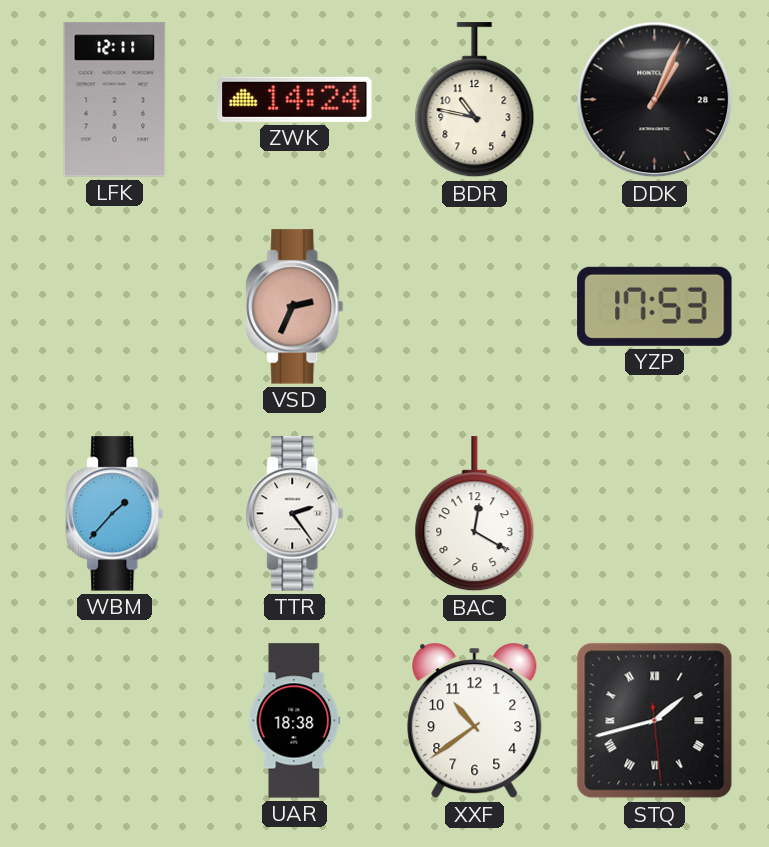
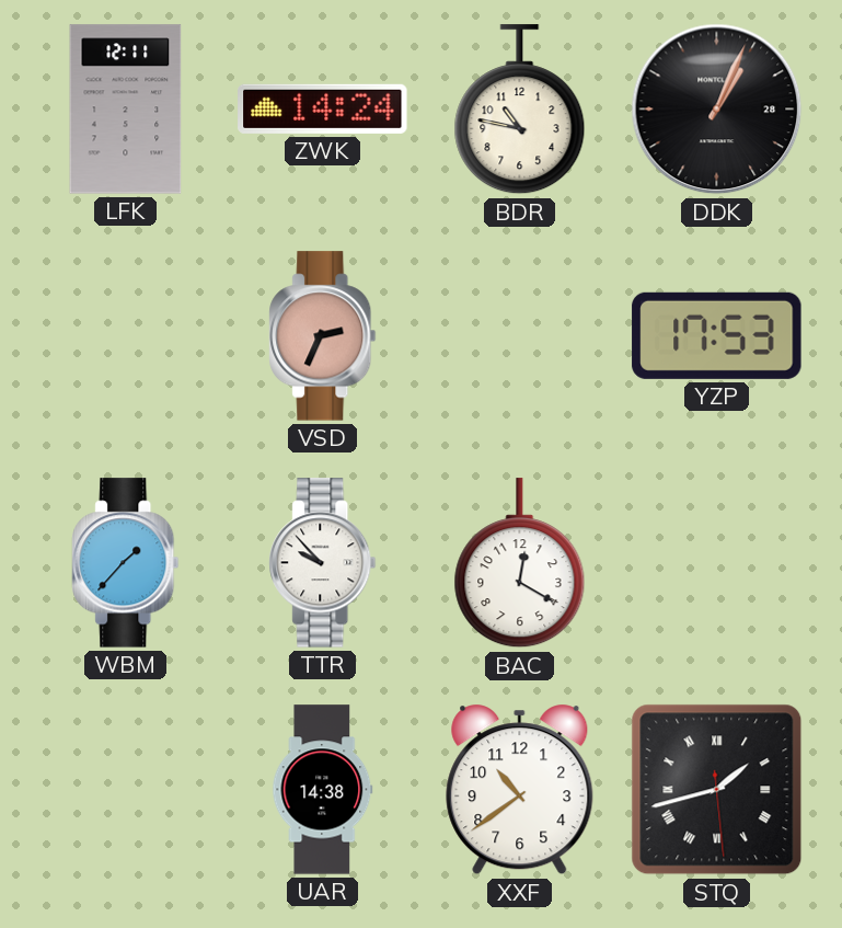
TTR: 2:24 -> 9:53
UAR: 18:38 -> 14:38
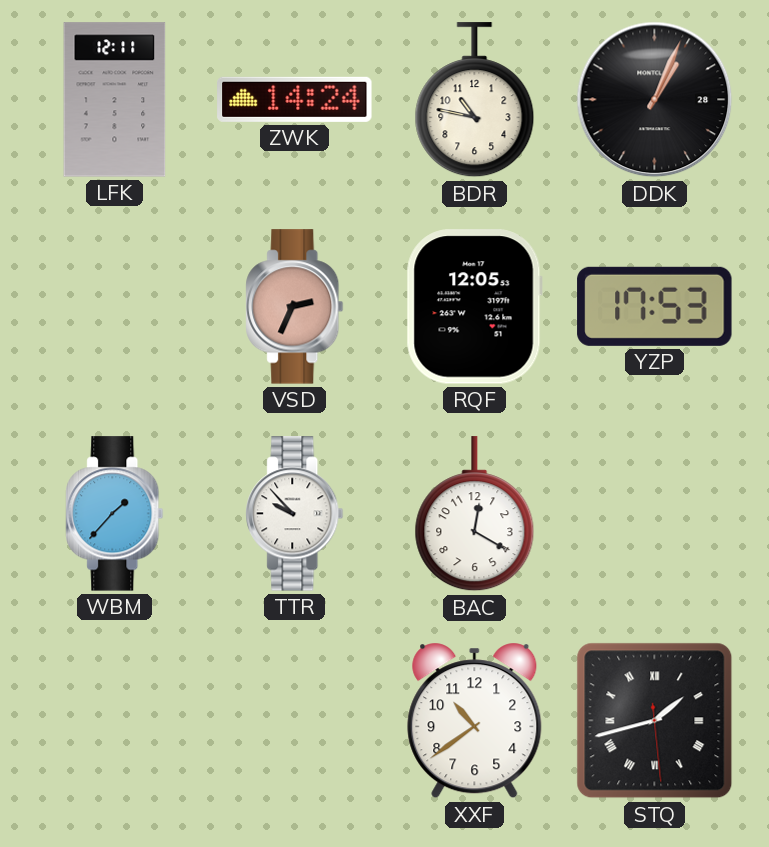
RQF: none -> 12:05
UAR: 14:38 -> none
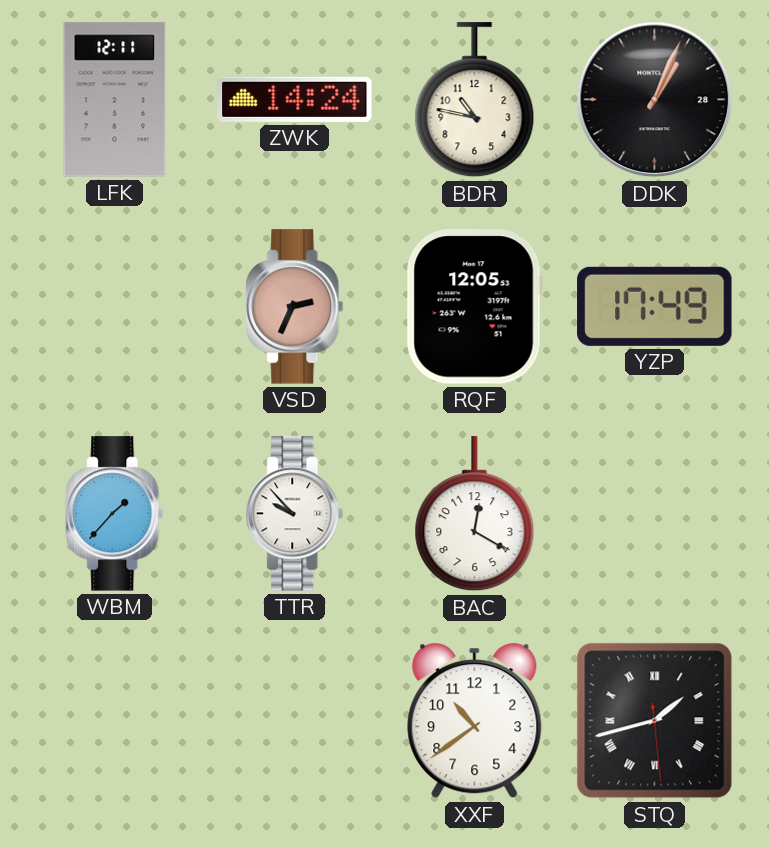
YZP: 17:53 -> 17:49
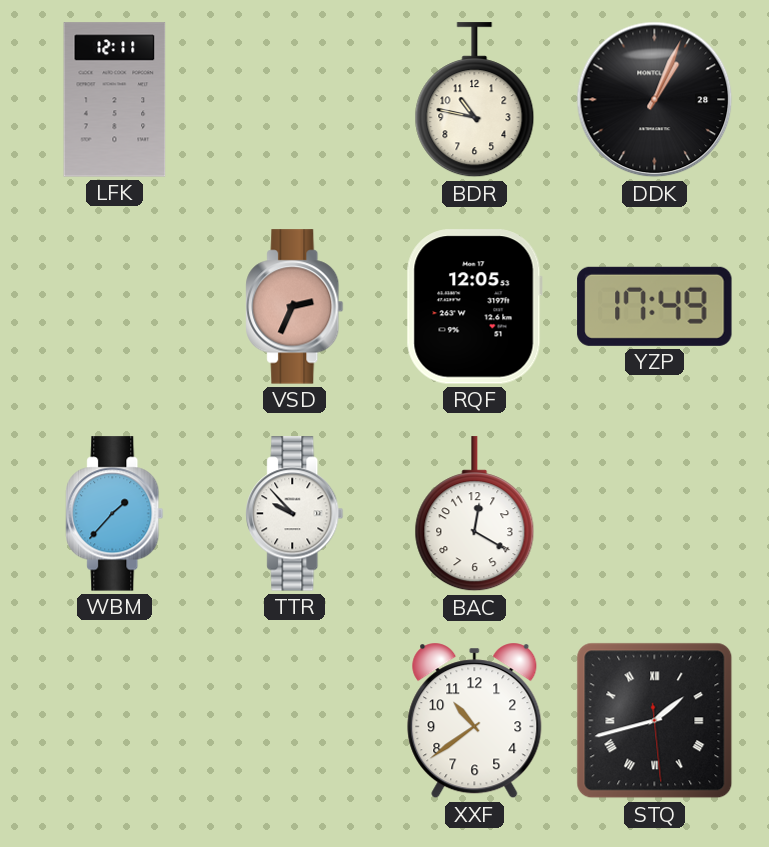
ZWK: 14:24 -> none
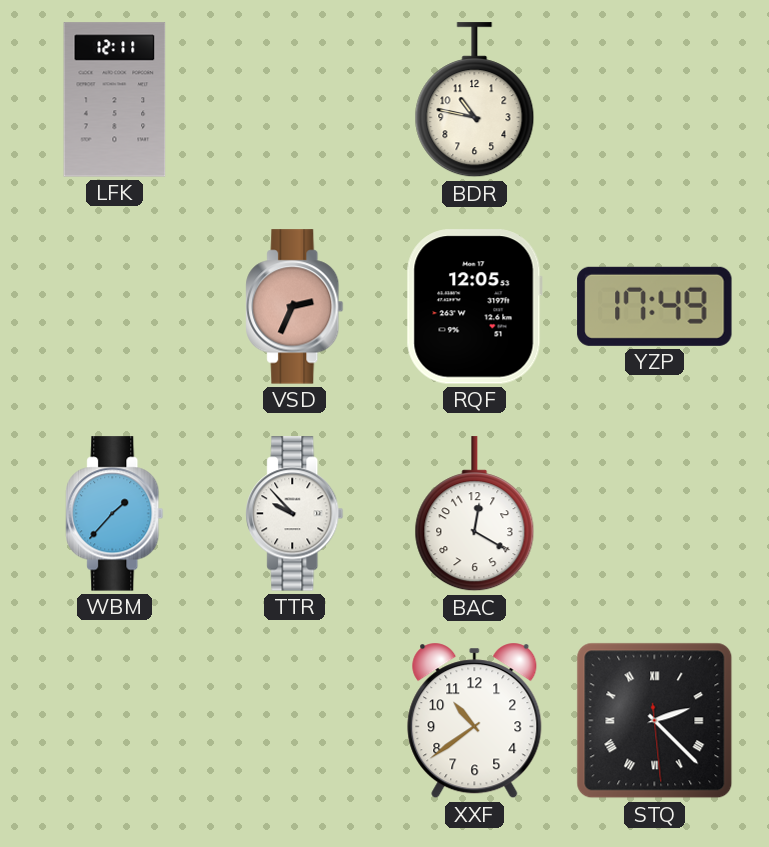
DDK: 1:04 -> none
STQ: 1:42 -> 2:22
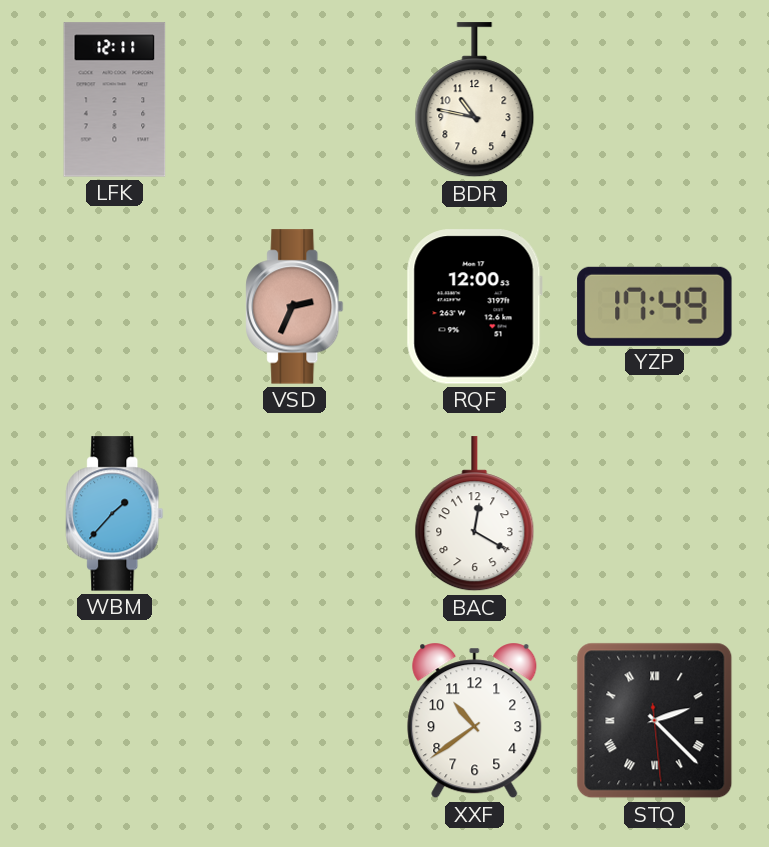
RQF: 12:05 -> 12:00
TTR: 9:53 -> none
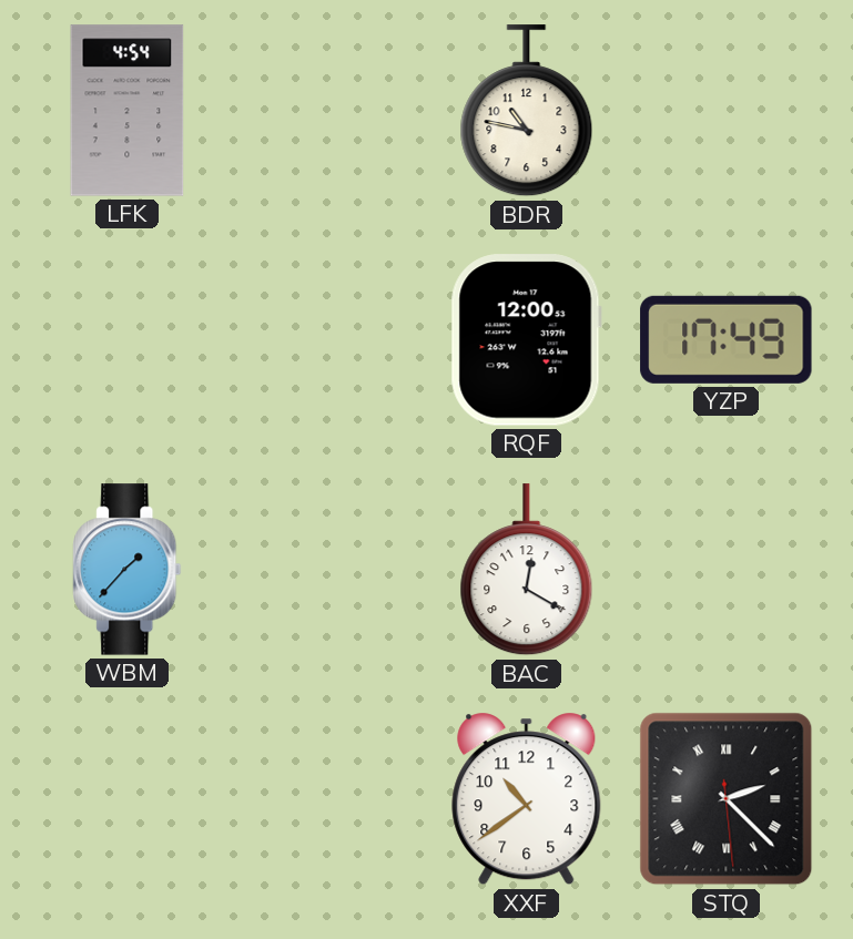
LFK: 12:11 -> 4:54
VSD: 2:34 -> none
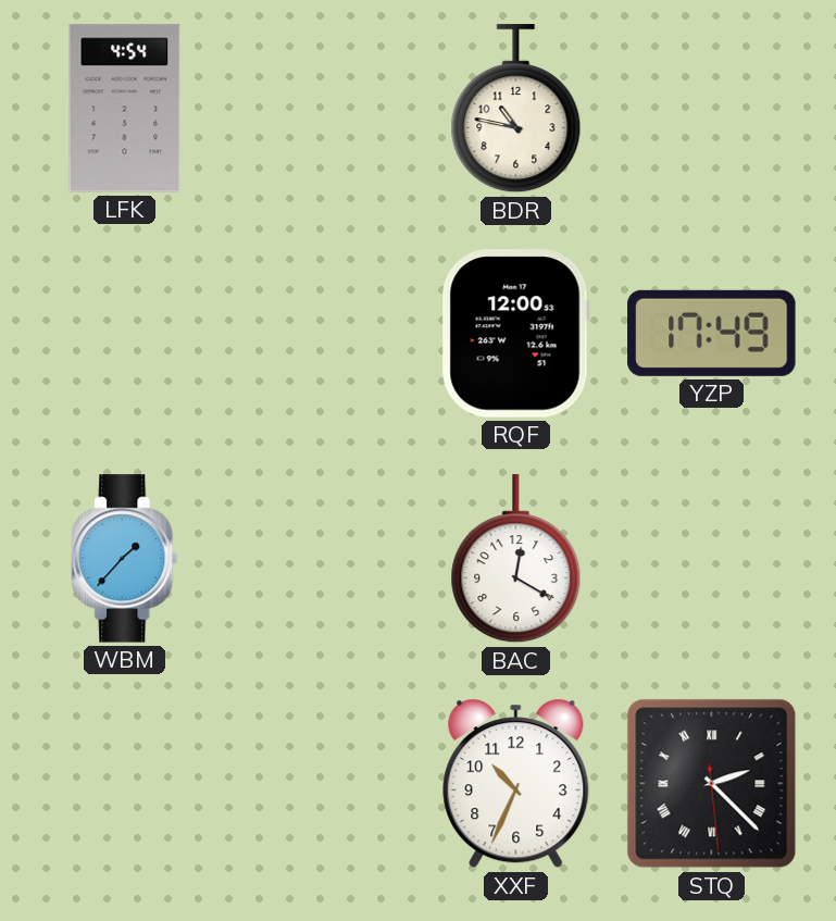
XXF: 10:39 -> 10:34
